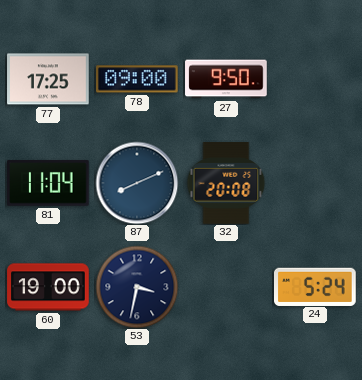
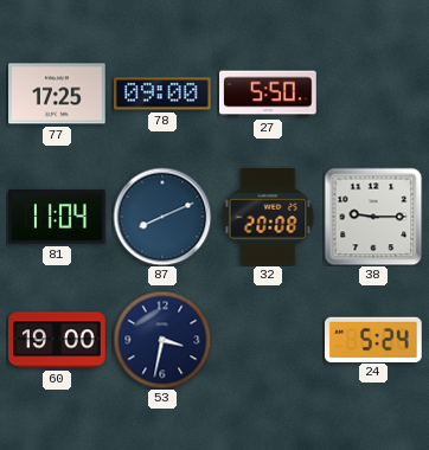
27: 9:50 -> 5:50
38: none -> 9:15
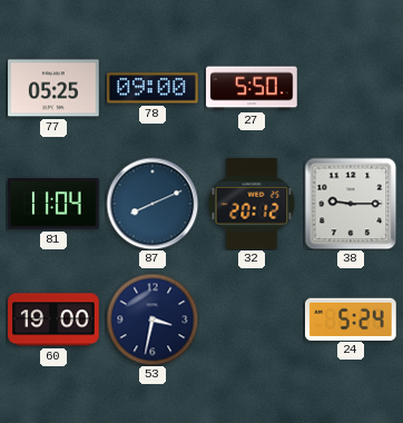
77: 17:25 -> 05:25
32: 20:08 -> 20:12
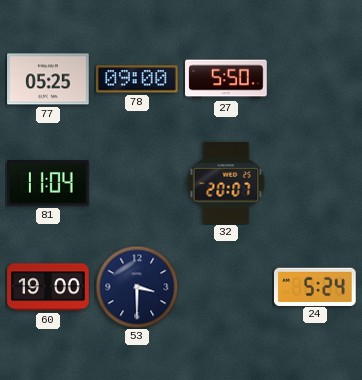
87: 8:11 -> none
32: 20:12 -> 20:07
38: 9:15 -> none
53: 3:32 -> 3:30
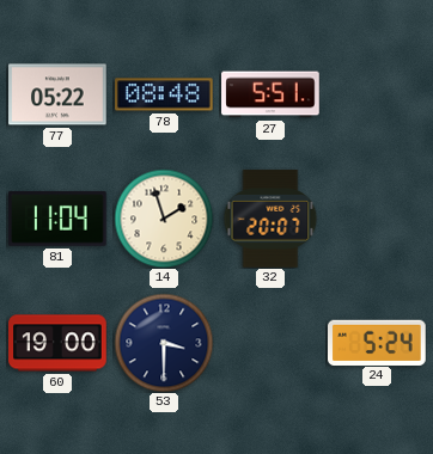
77: 05:25 -> 05:22
78: 09:00 -> 08:48
27: 5:50 -> 5:51
14: none -> 1:57
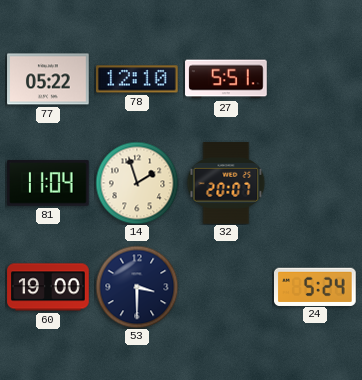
78: 08:48 -> 12:10
